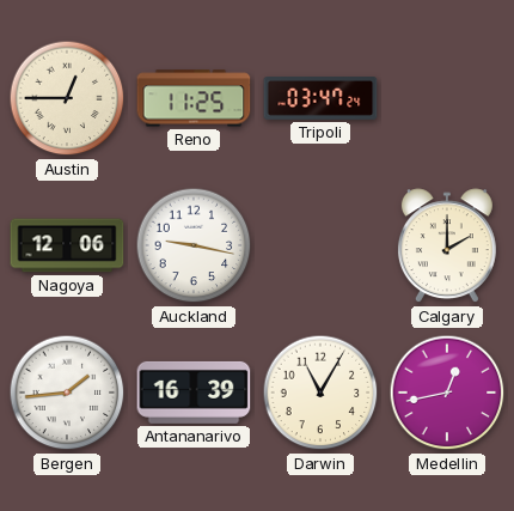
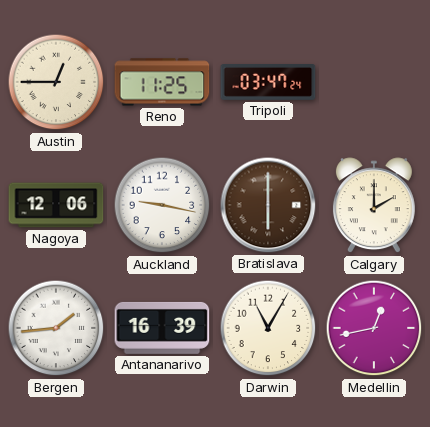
Bratislava: none -> 6:00
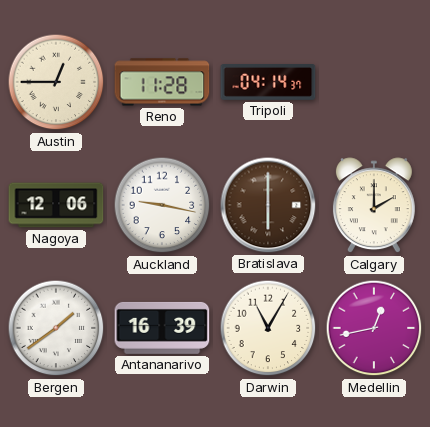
Reno: 11:25 -> 11:28
Tripoli: 03:47 -> 04:14
Bergen: 1:44 -> 1:39
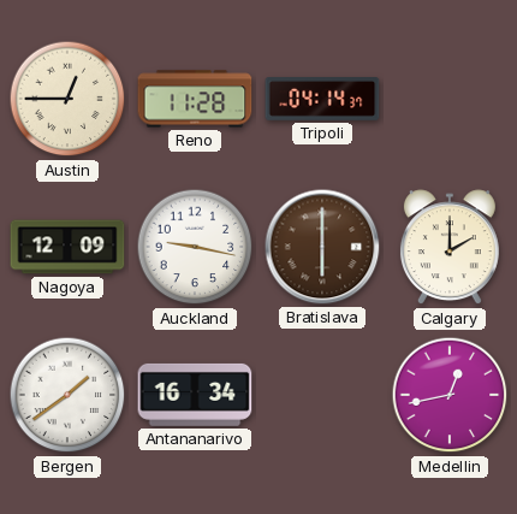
Nagoya: 12:06 -> 12:09
Antananarivo: 16:39 -> 16:34
Darwin: 11:05 -> none
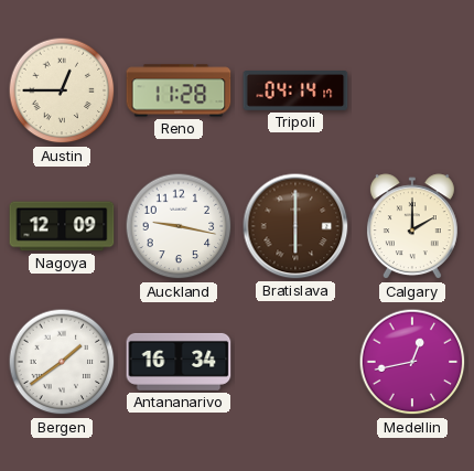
Tripoli: 04:14:37 -> 04:14:17
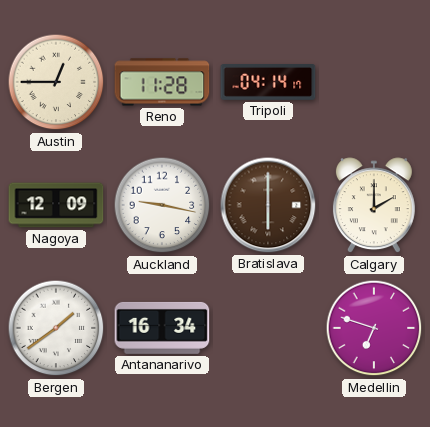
Medellin: 12:43 -> 6:48
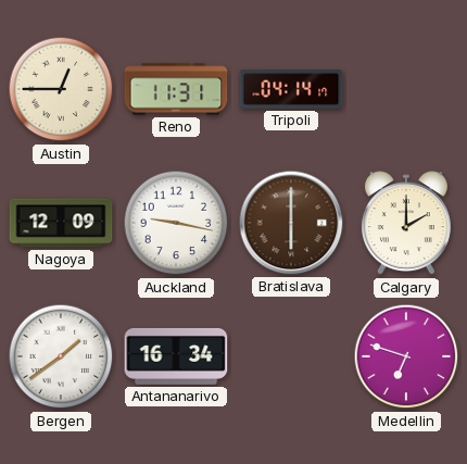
Reno: 11:28 -> 11:31
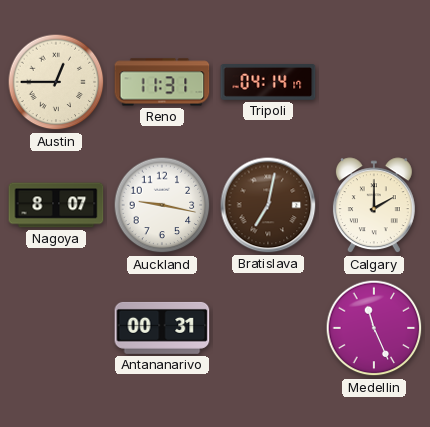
Nagoya: 12:09 -> 8:07
Bratislava: 6:00 -> 7:02
Bergen: 1:39 -> none
Antananarivo: 16:34 -> 00:31
Medellin: 6:48 -> 11:26
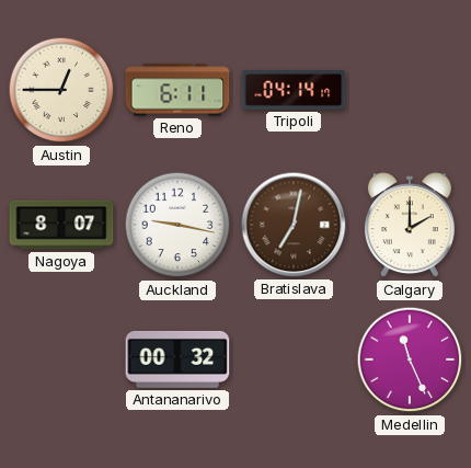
Reno: 11:31 -> 6:11
Antananarivo: 00:31 -> 00:32
